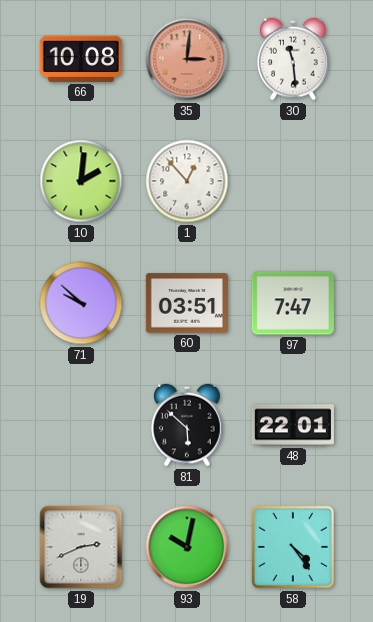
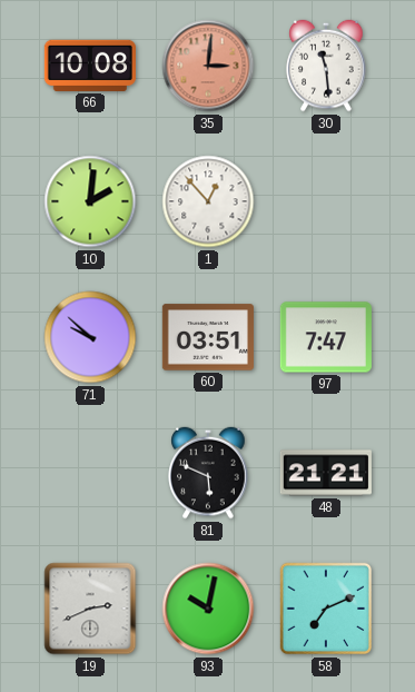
81: 5:52 -> 5:49
48: 22:01 -> 21:21
58: 4:24 -> 7:11
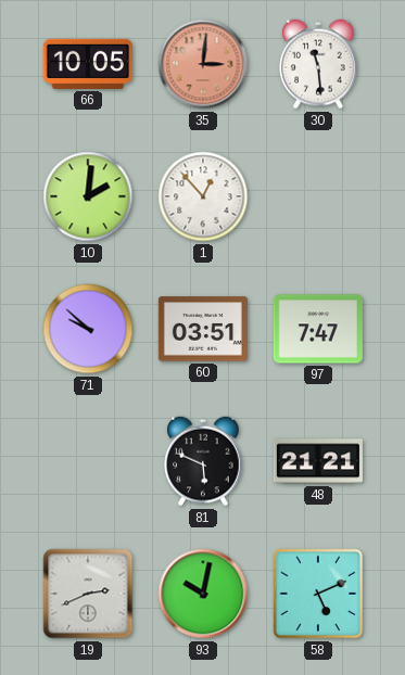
66: 10:08 -> 10:05
58: 7:11 -> 5:11
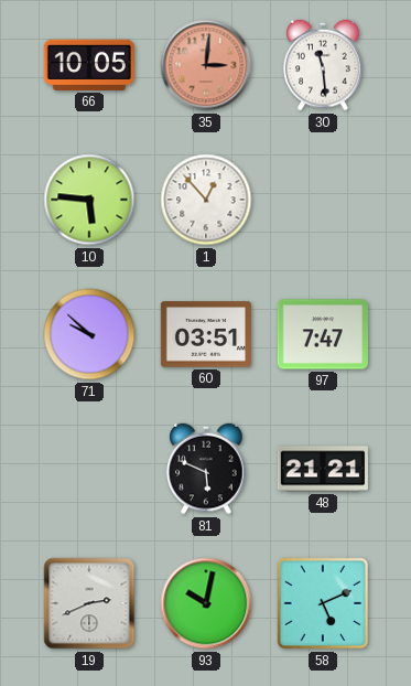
10: 2:01 -> 5:46
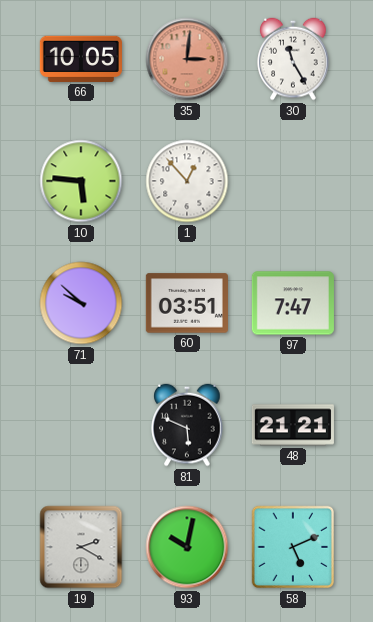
30: 11:29 -> 11:25
19: 2:41 -> 2:20
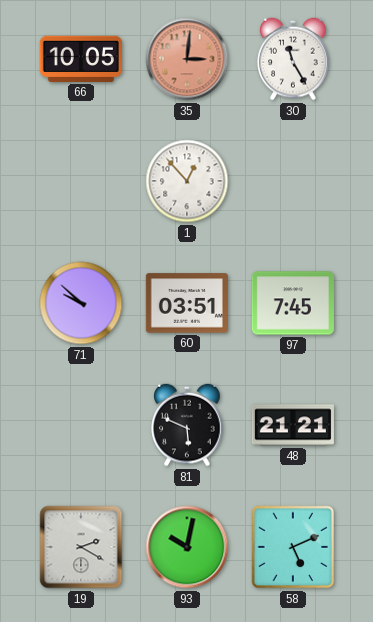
10: 5:46 -> none
97: 7:47 -> 7:45
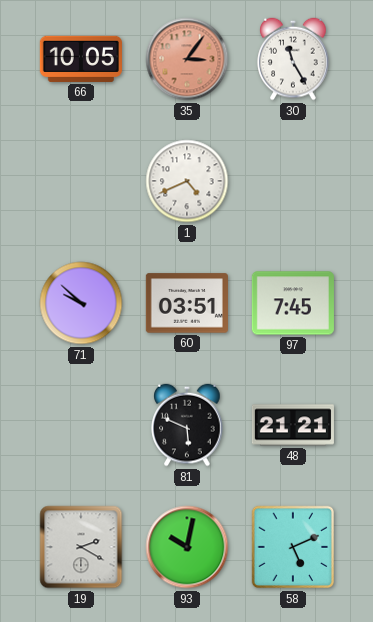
35: 3:01 -> 3:06
1: 12:53 -> 4:41
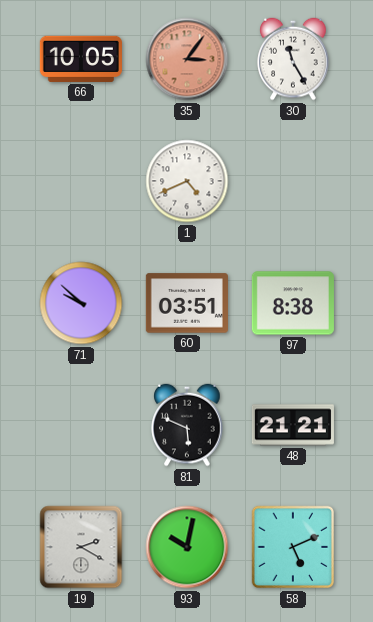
97: 7:45 -> 8:38
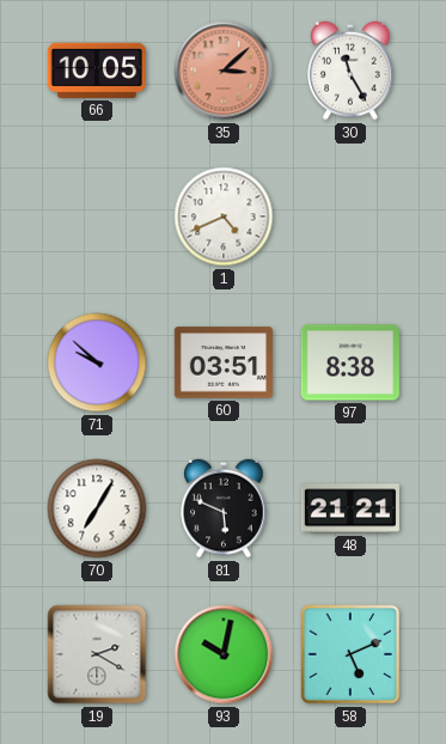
35: 3:06 -> 3:08
70: none -> 7:05
